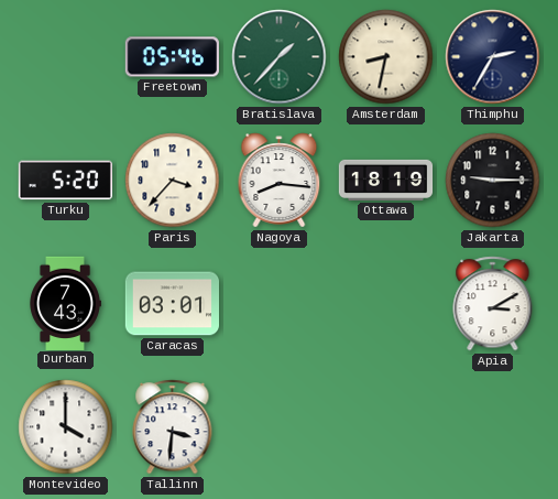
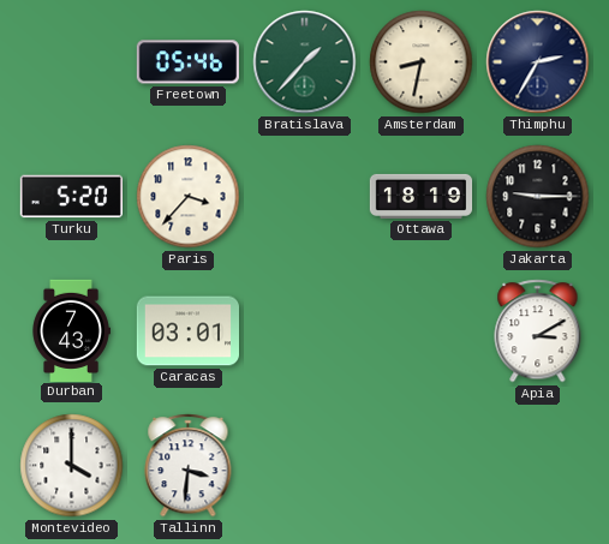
Nagoya: 8:16 -> none
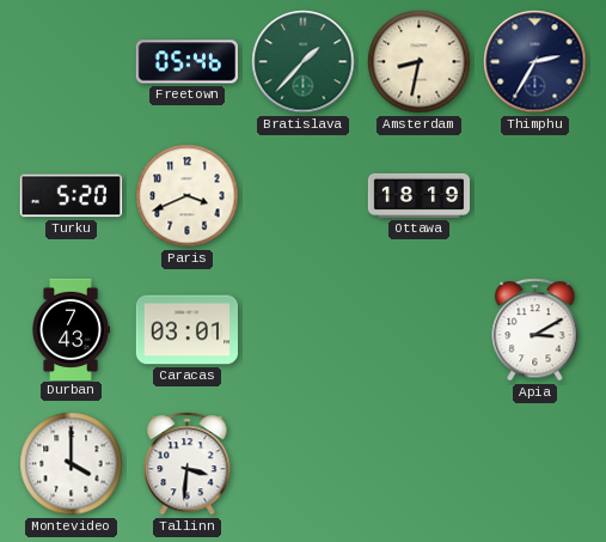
Paris: 3:37 -> 3:41
Jakarta: 9:15 -> none
